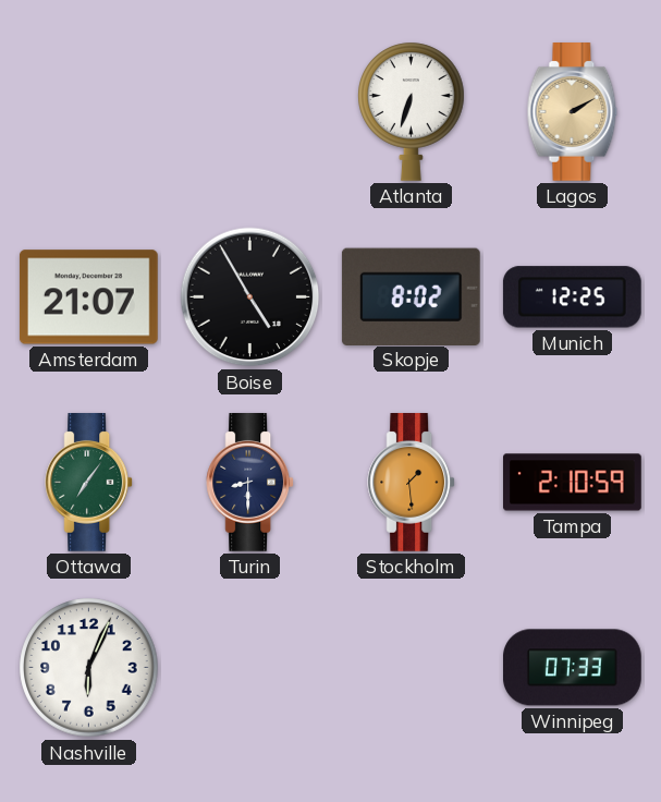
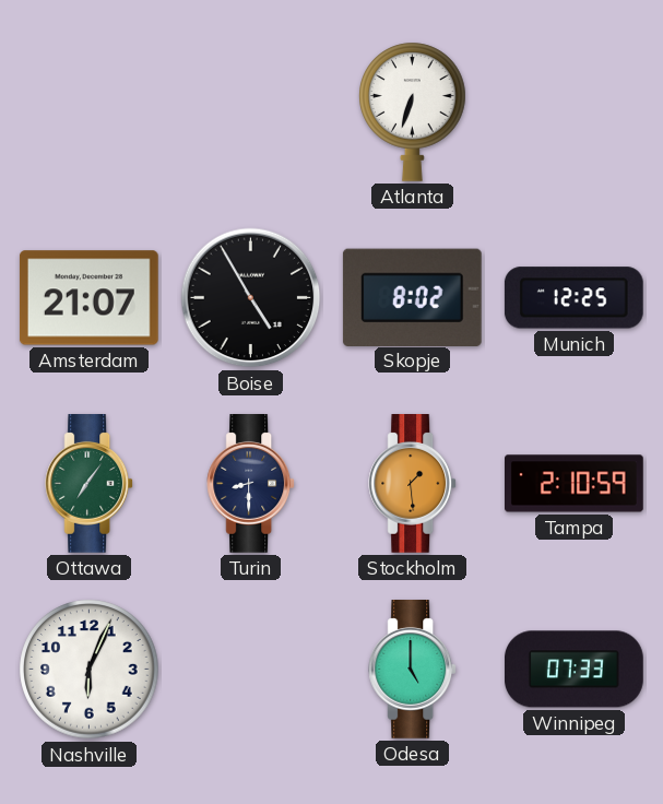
Lagos: 2:10 -> none
Odesa: none -> 5:00
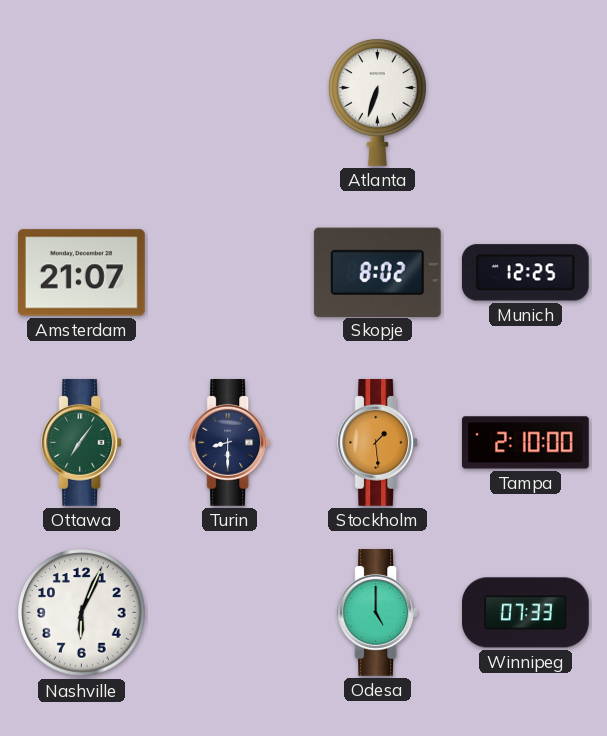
Boise: 4:55 -> none
Tampa: 2:10:59 -> 2:10:00
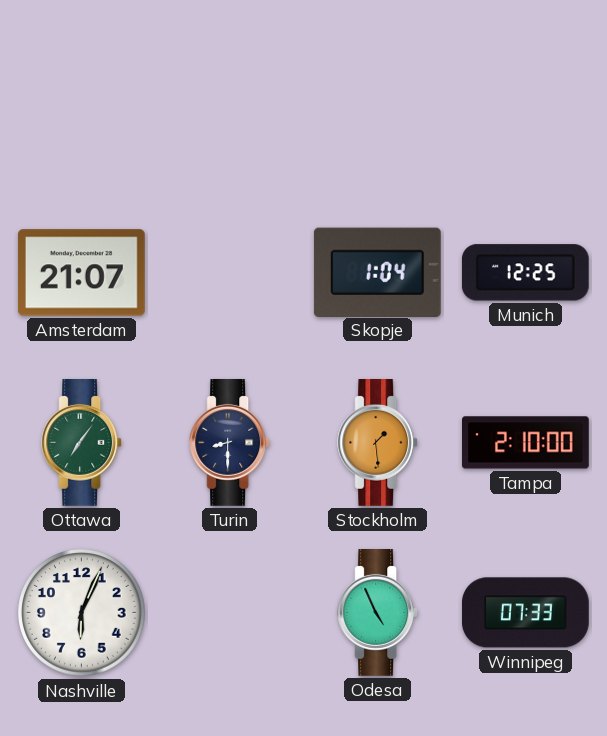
Atlanta: 6:33 -> none
Skopje: 8:02 -> 1:04
Odesa: 5:00 -> 4:56
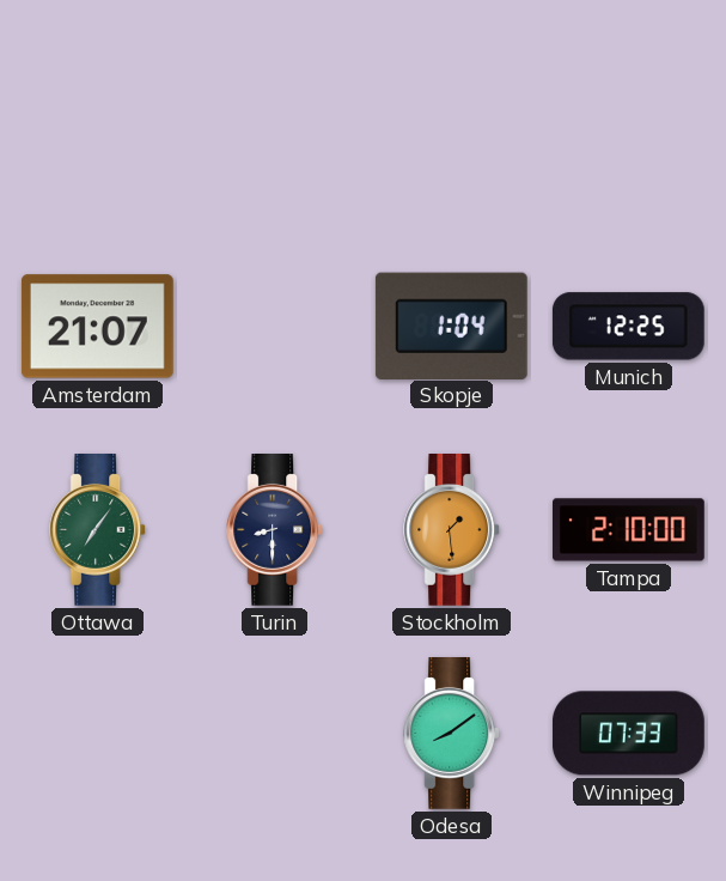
Nashville: 6:04 -> none
Odesa: 4:56 -> 8:09
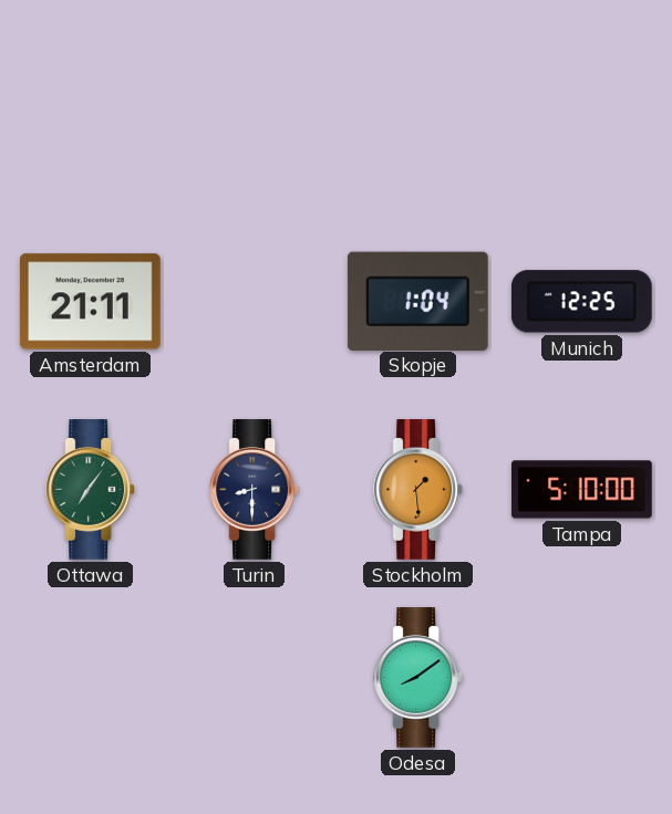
Amsterdam: 21:07 -> 21:11
Tampa: 2:10 -> 5:10
Winnipeg: 07:33 -> none
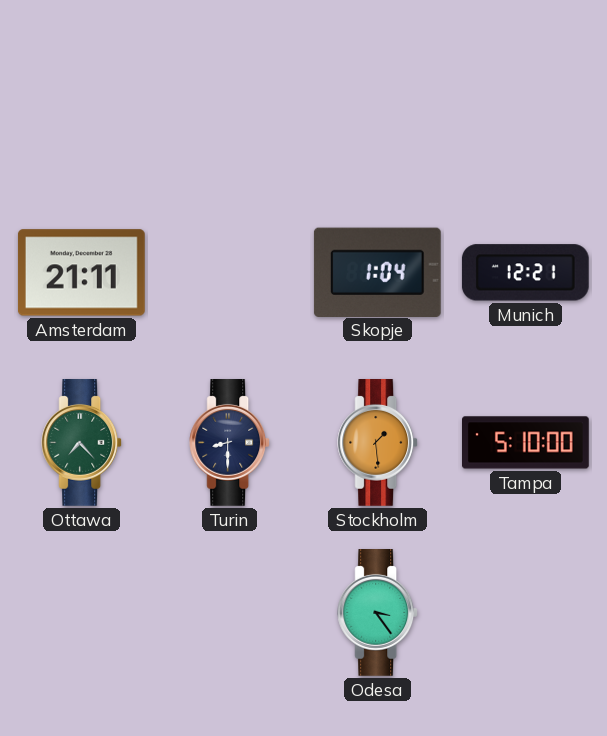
Munich: 12:25 -> 12:21
Ottawa: 7:06 -> 7:23
Odesa: 8:09 -> 3:24
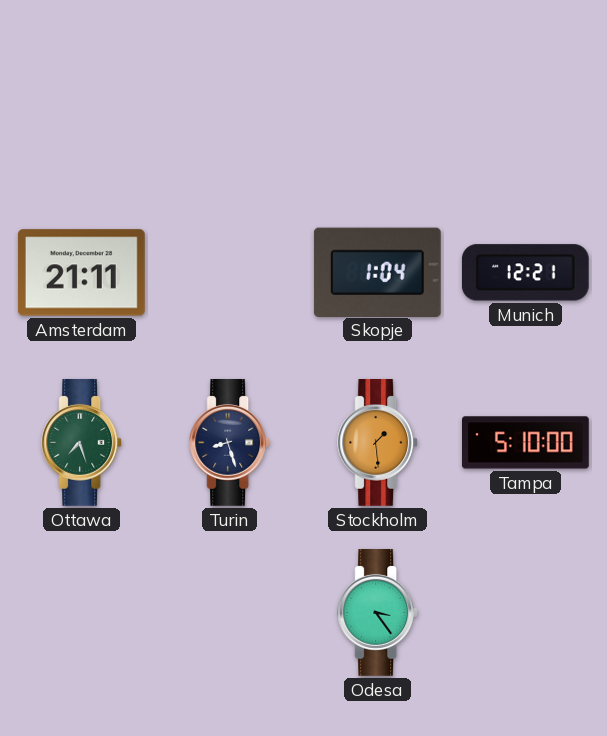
Ottawa: 7:23 -> 7:27
Turin: 8:30 -> 8:27
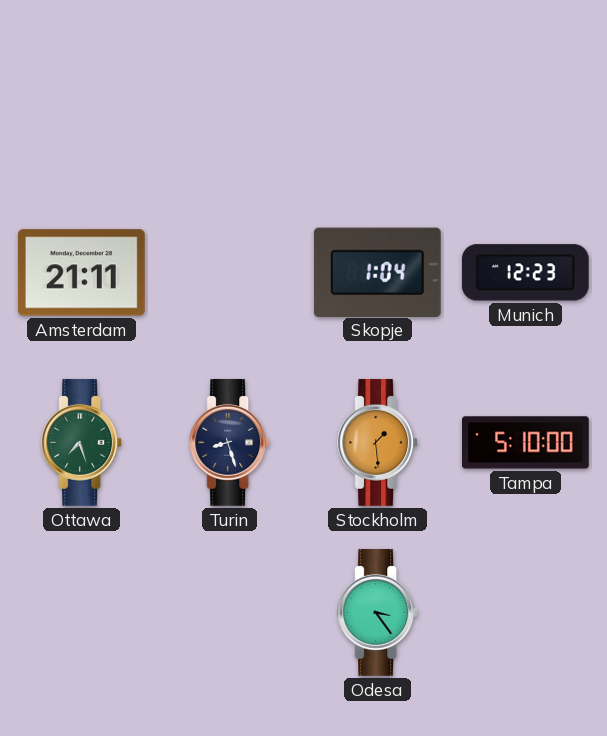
Munich: 12:21 -> 12:23
